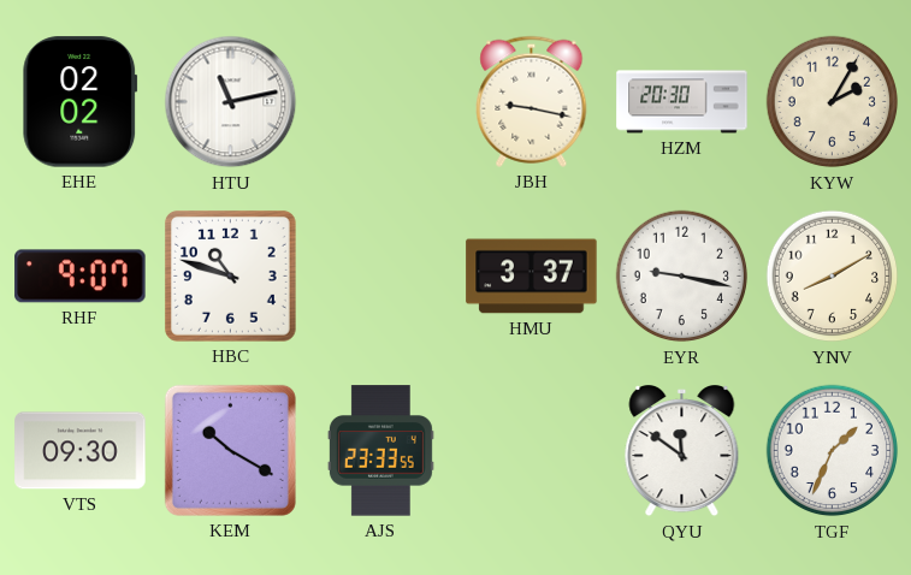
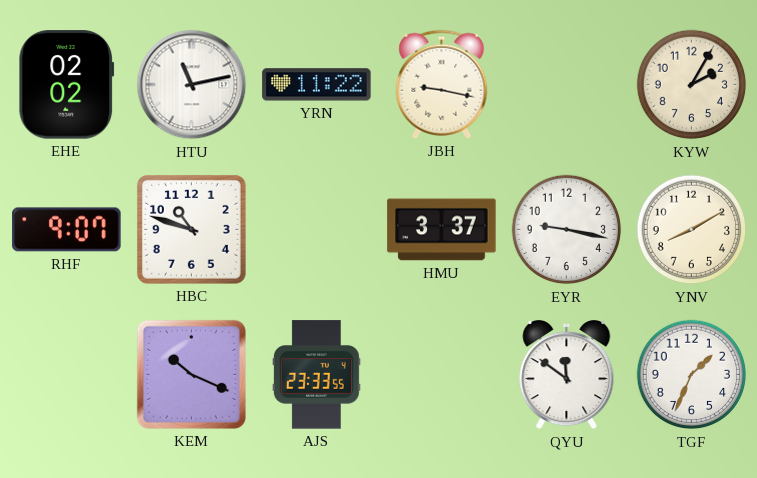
YRN: none -> 11:22
HZM: 20:30 -> none
VTS: 09:30 -> none
KEM: 10:20 -> 10:19
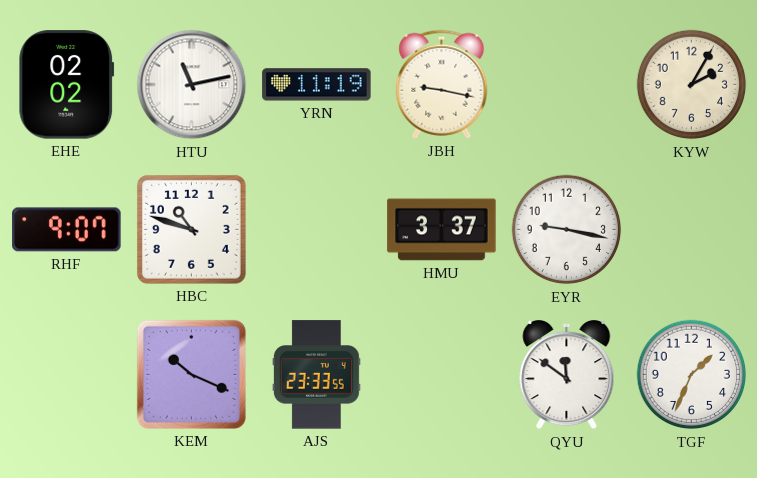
YRN: 11:22 -> 11:19
YNV: 8:10 -> none
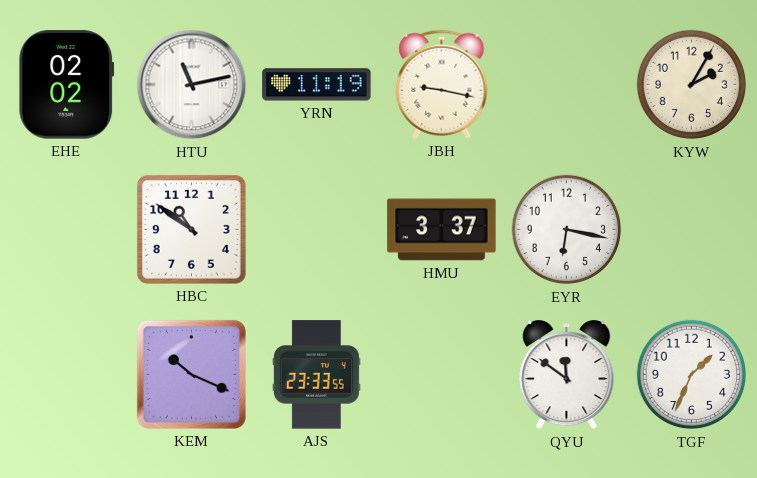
RHF: 9:07 -> none
HBC: 10:48 -> 10:51
EYR: 9:17 -> 6:17
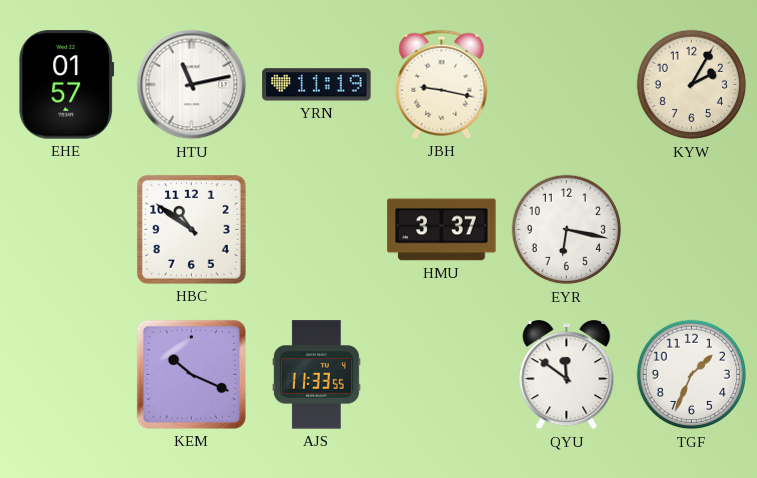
EHE: 02:02 -> 01:57
AJS: 23:33 -> 11:33
